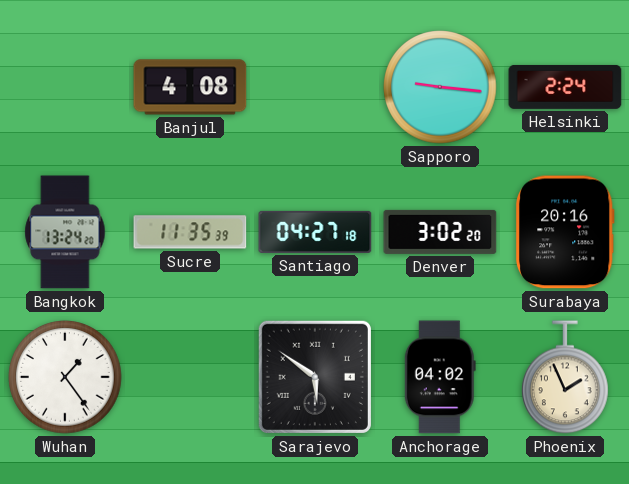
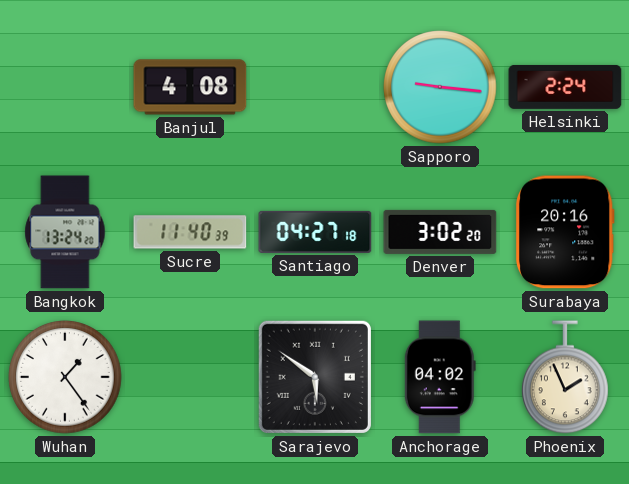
Sucre: 11:35 -> 11:40
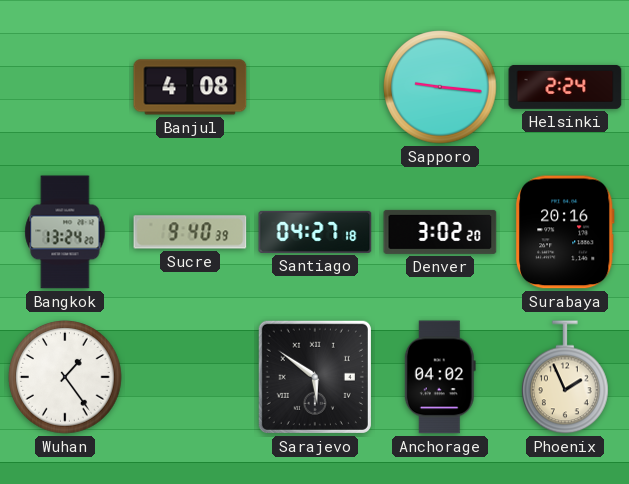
Sucre: 11:40 -> 9:40
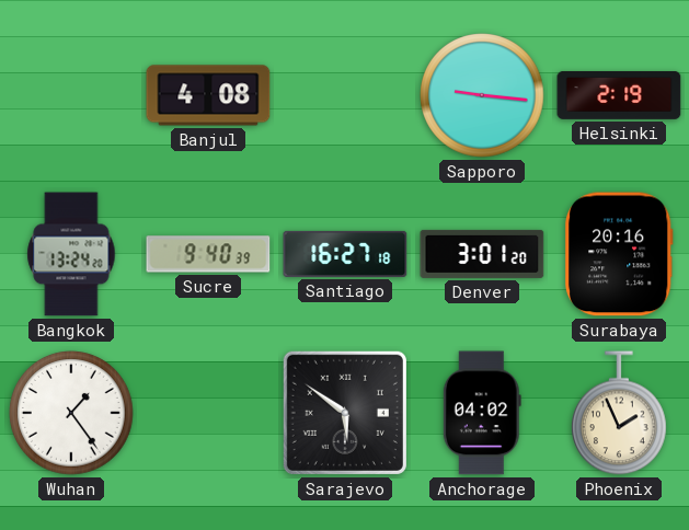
Helsinki: 2:24 -> 2:19
Santiago: 04:27 -> 16:27
Denver: 3:02 -> 3:01
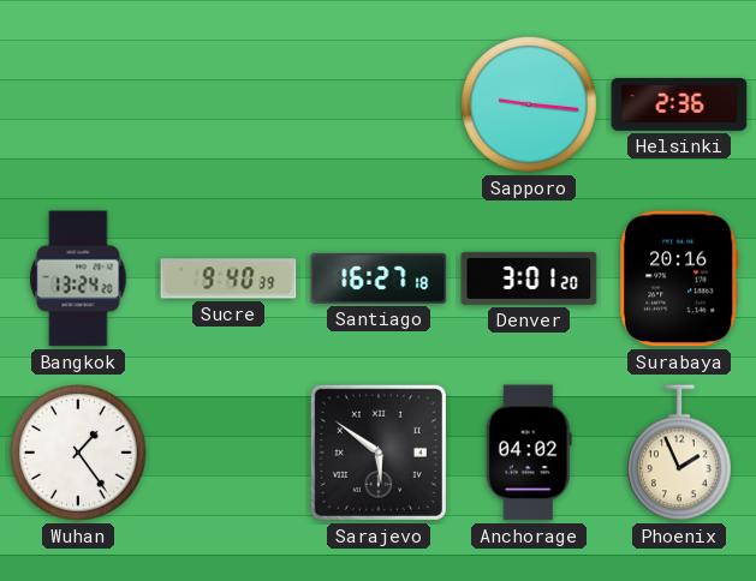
Banjul: 4:08 -> none
Helsinki: 2:19 -> 2:36
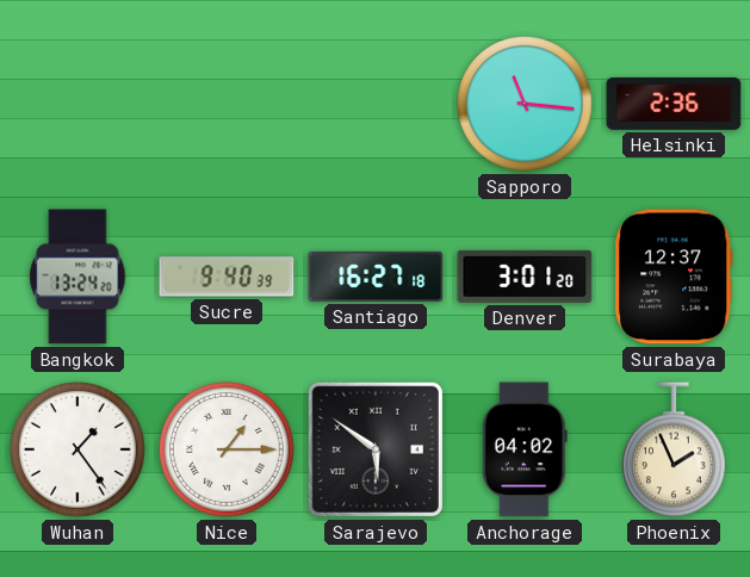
Sapporo: 9:16 -> 11:16
Surabaya: 20:16 -> 12:37
Nice: none -> 1:15
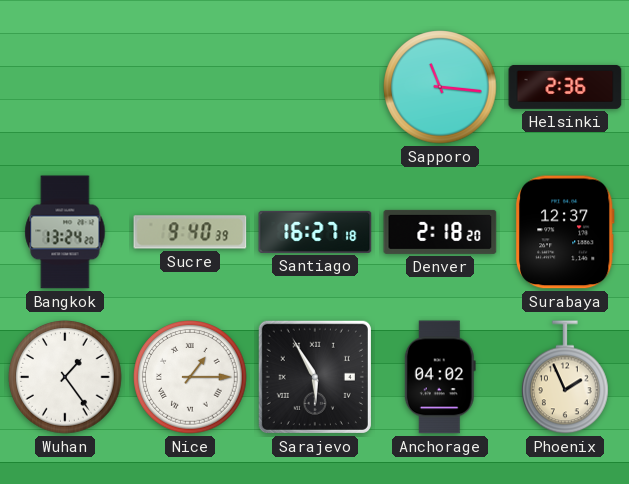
Denver: 3:01 -> 2:18
Sarajevo: 5:51 -> 5:55
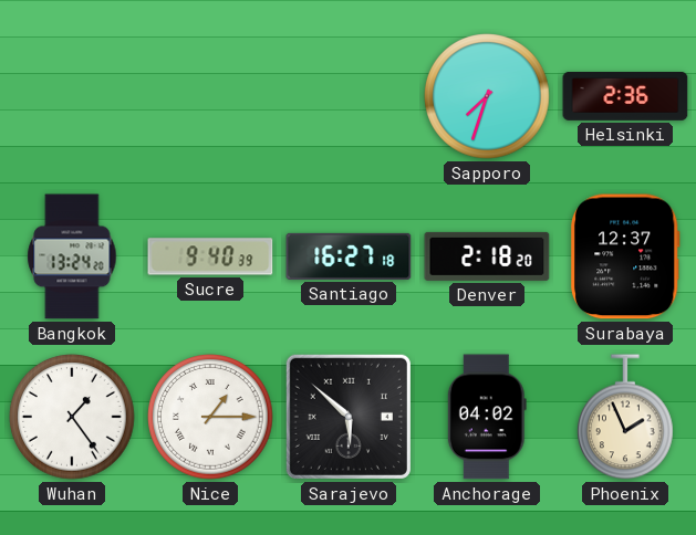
Sapporo: 11:16 -> 7:33
Sarajevo: 5:55 -> 5:52
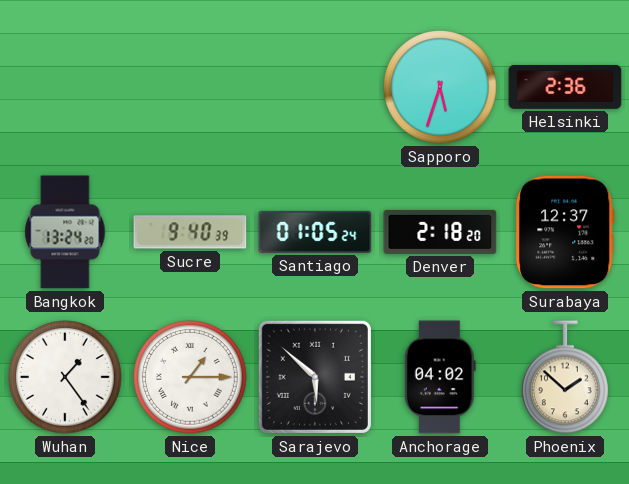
Sapporo: 7:33 -> 5:33
Santiago: 16:27 -> 01:05
Phoenix: 1:56 -> 1:52
